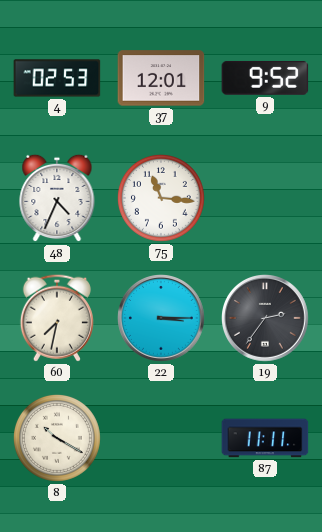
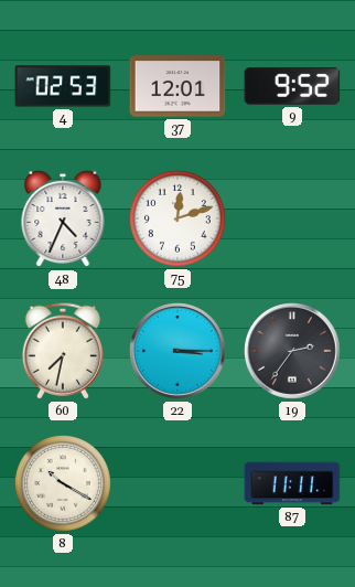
75: 11:16 -> 12:12
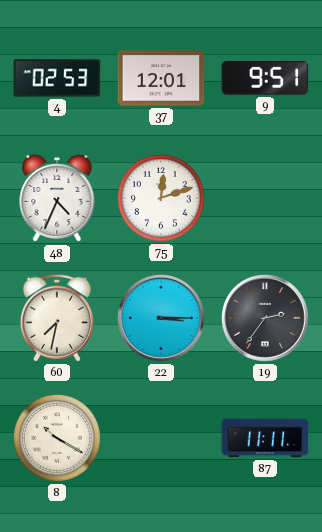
9: 9:52 -> 9:51
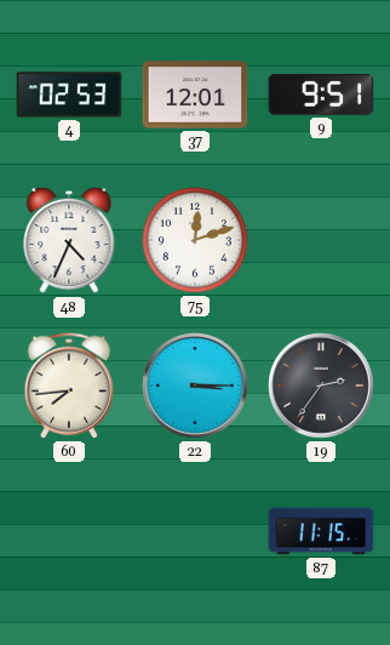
60: 7:32 -> 7:44
8: 10:20 -> none
87: 11:11 -> 11:15
